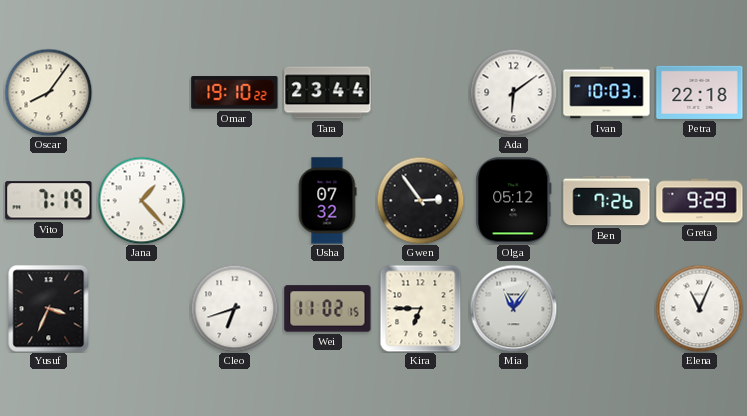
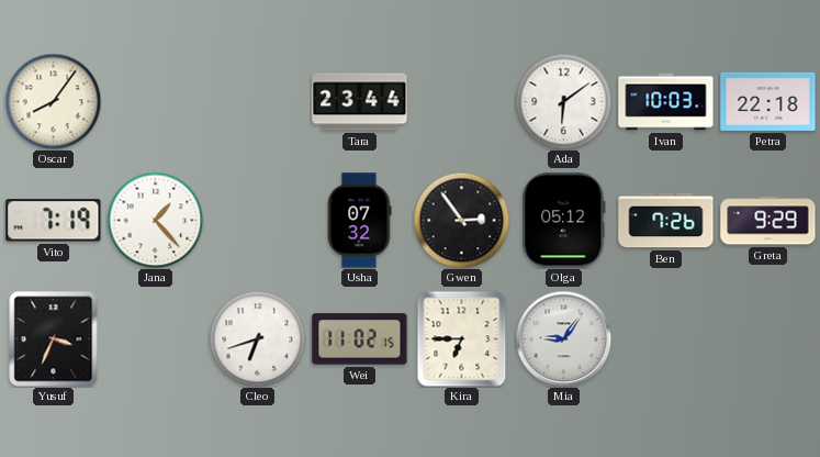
Omar: 19:10 -> none
Mia: 11:06 -> 9:06
Elena: 11:04 -> none
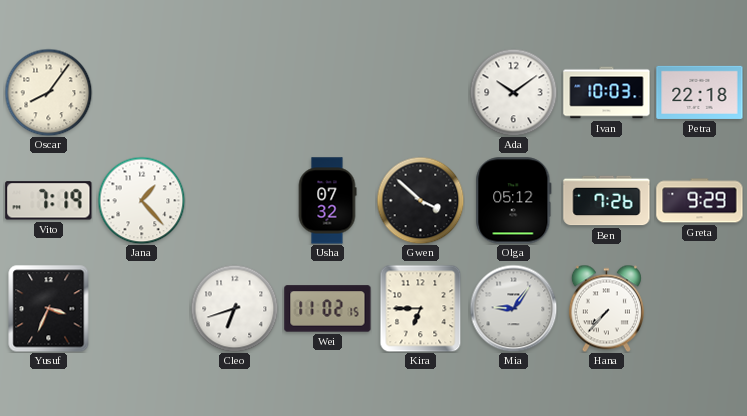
Tara: 23:44 -> none
Ada: 6:09 -> 10:09
Gwen: 2:54 -> 3:52
Hana: none -> 7:37
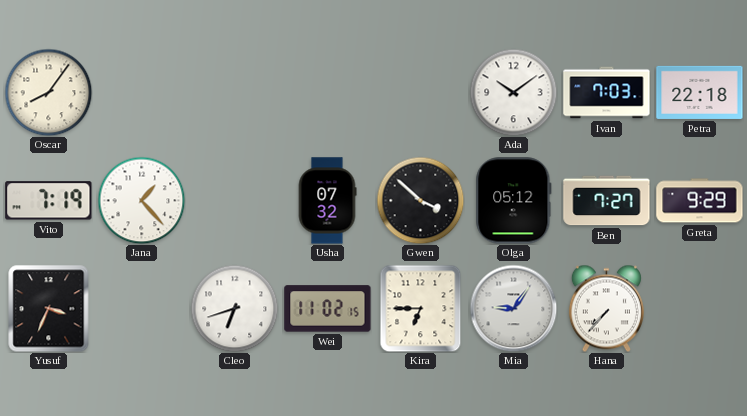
Ivan: 10:03 -> 7:03
Ben: 7:26 -> 7:27
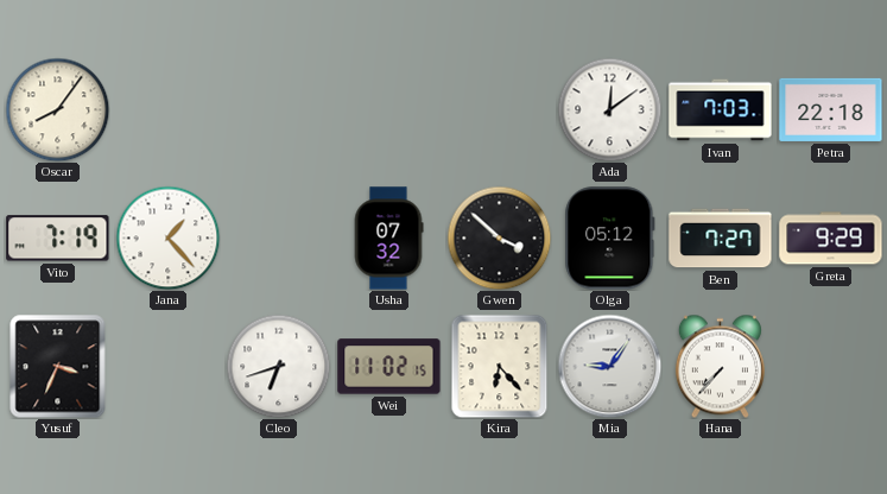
Ada: 10:09 -> 12:09
Kira: 6:45 -> 6:23
